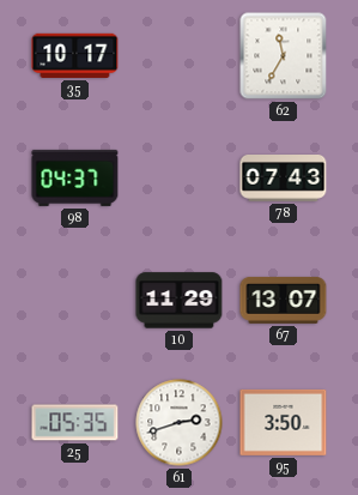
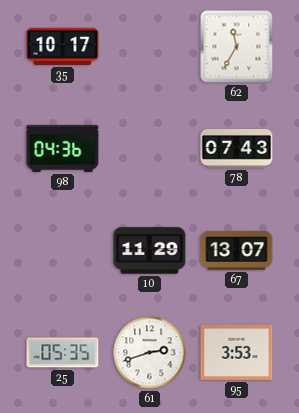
98: 04:37 -> 04:36
95: 3:50 -> 3:53
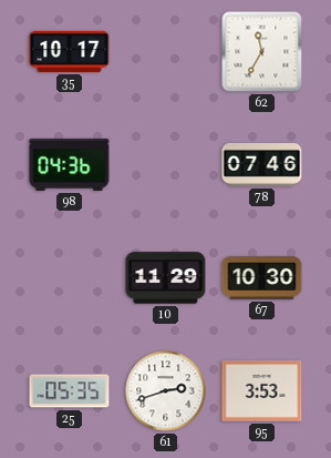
78: 07:43 -> 07:46
67: 13:07 -> 10:30
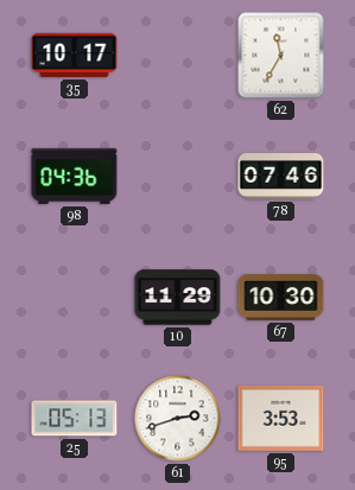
25: 05:35 -> 05:13
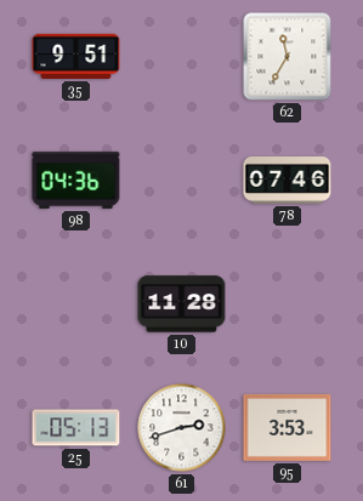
35: 10:17 -> 9:51
10: 11:29 -> 11:28
67: 10:30 -> none
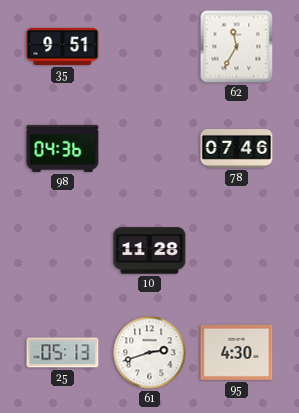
95: 3:53 -> 4:30
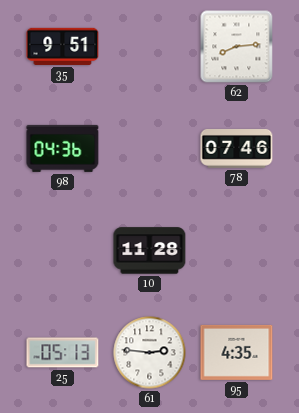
62: 11:35 -> 8:14
61: 2:42 -> 2:46
95: 4:30 -> 4:35
